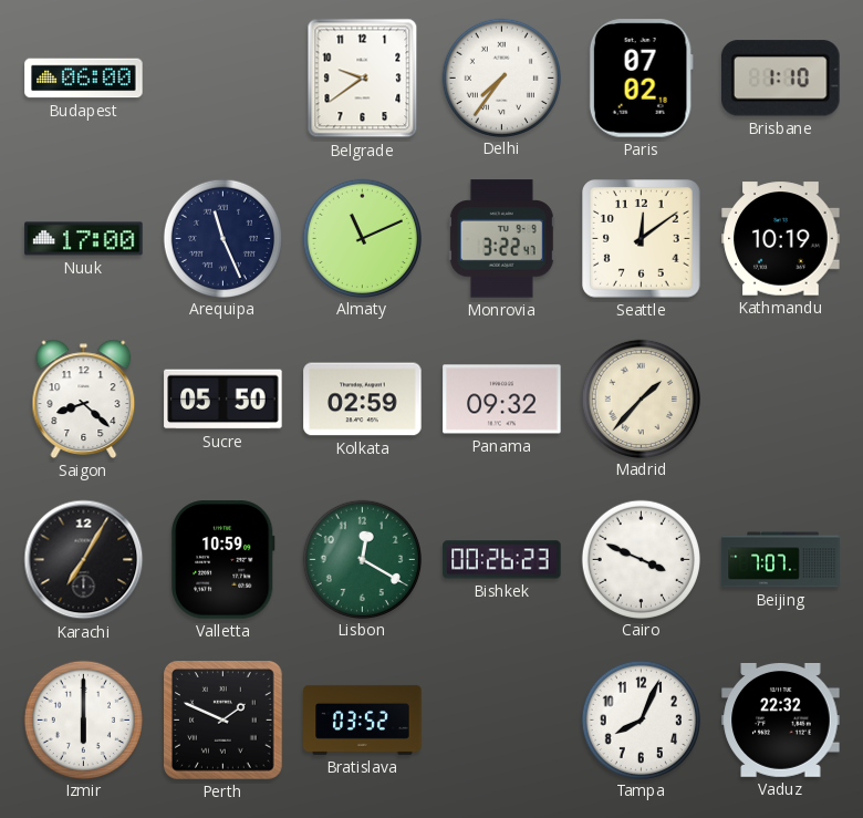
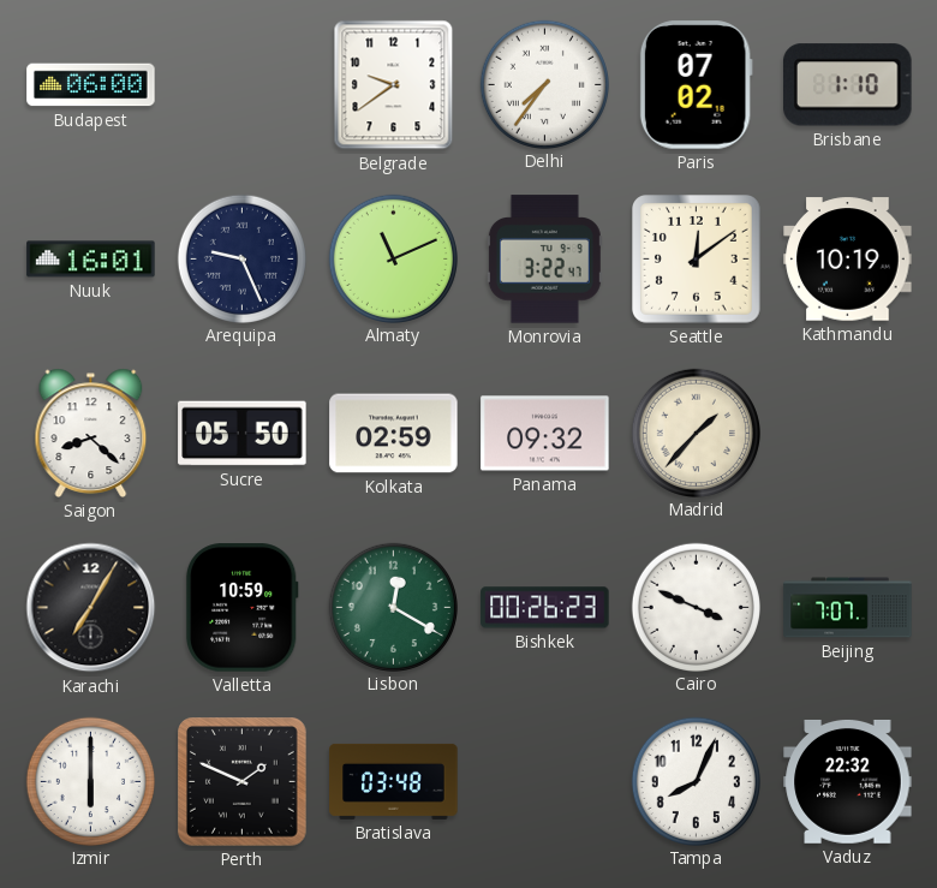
Nuuk: 17:00 -> 16:01
Arequipa: 11:26 -> 9:26
Bratislava: 03:52 -> 03:48
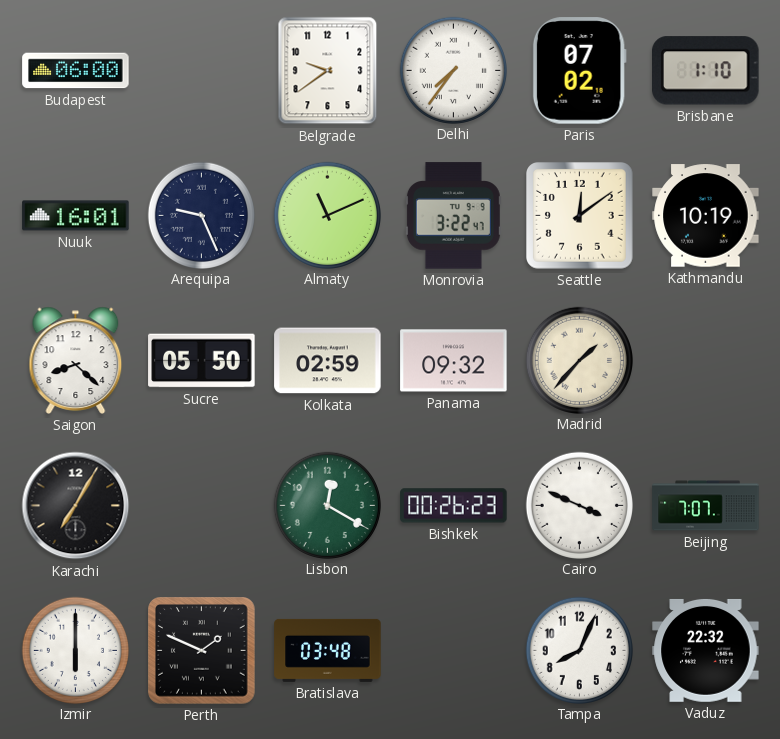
Valletta: 10:59 -> none
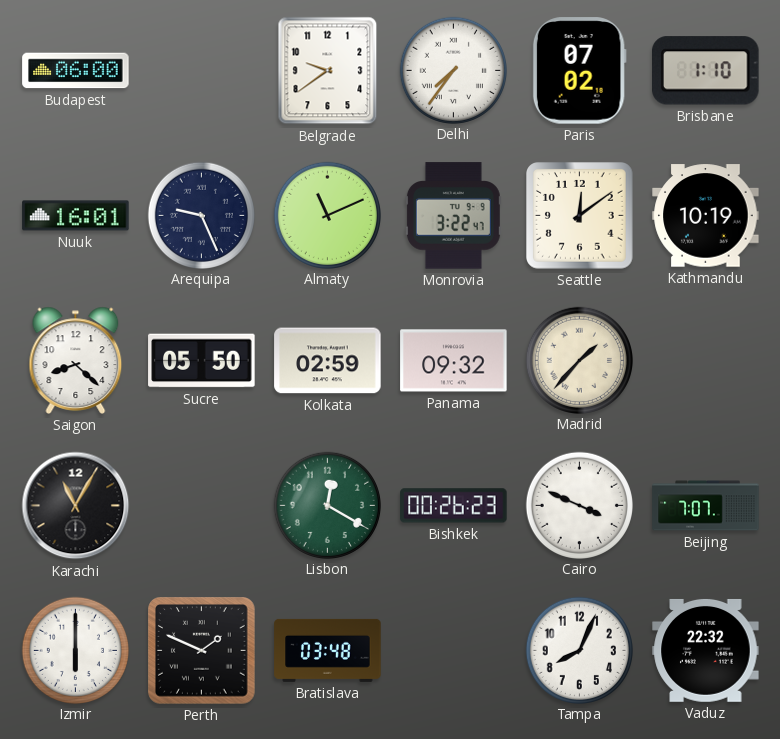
Karachi: 7:05 -> 11:05
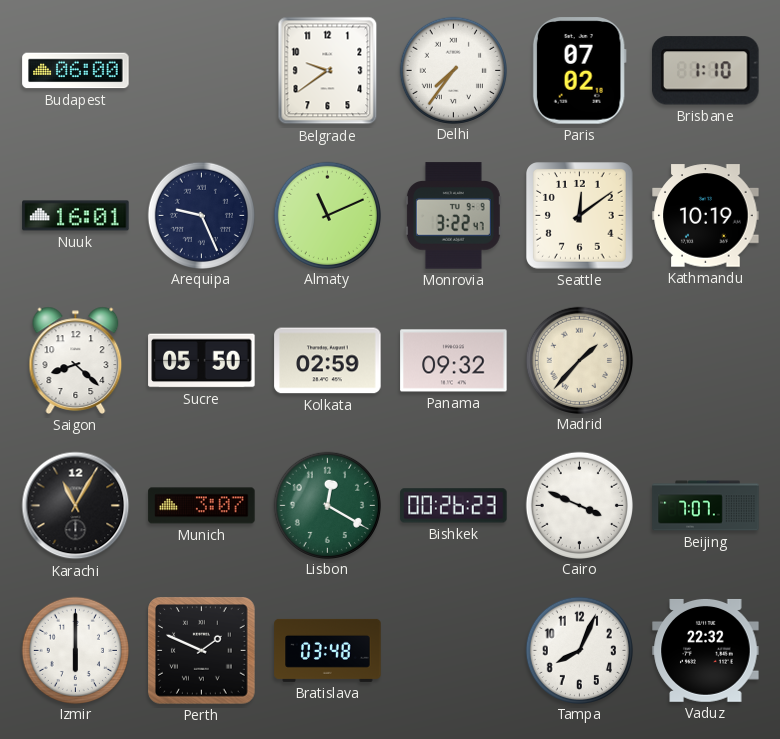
Munich: none -> 3:07
